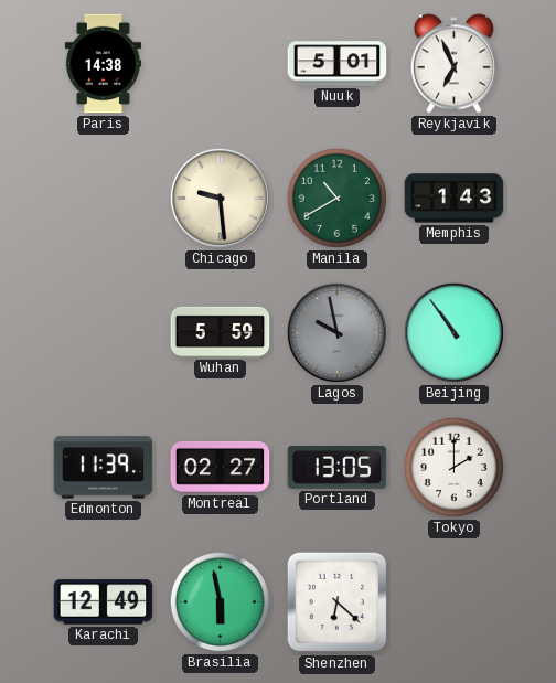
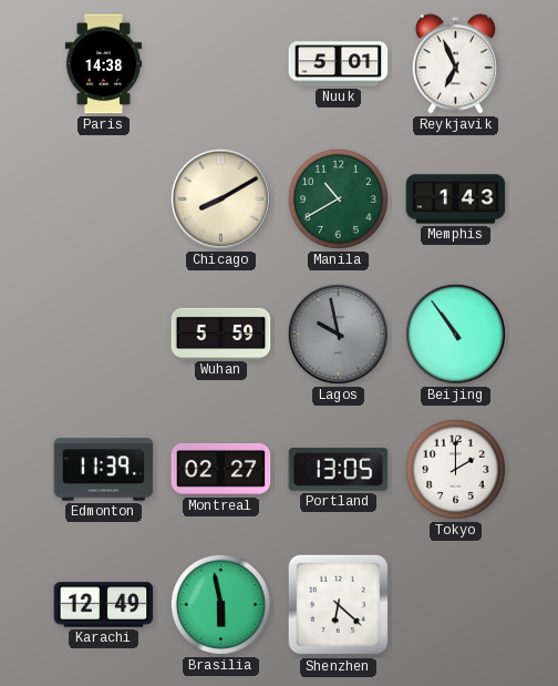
Chicago: 9:29 -> 8:10
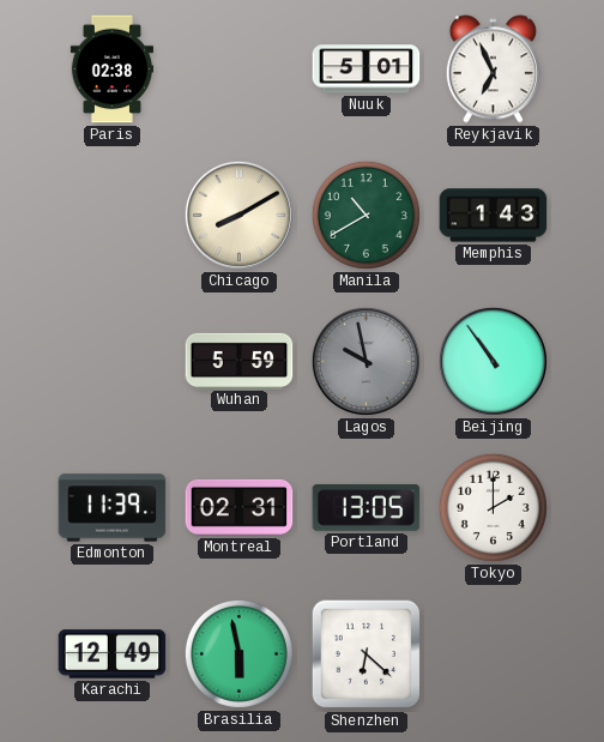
Paris: 14:38 -> 02:38
Montreal: 02:27 -> 02:31
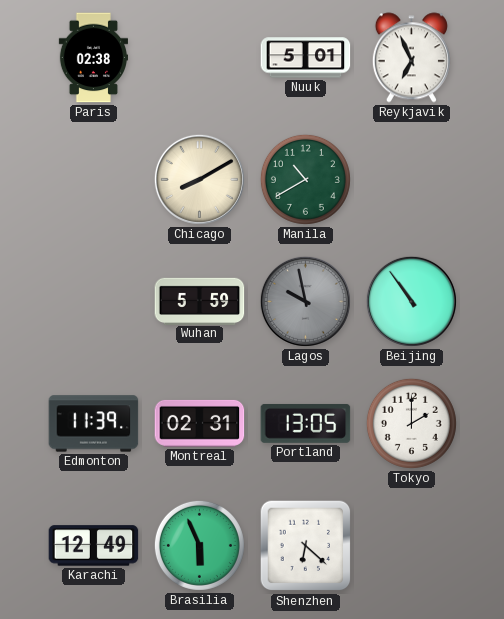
Memphis: 1:43 -> none
Brasilia: 5:58 -> 5:56
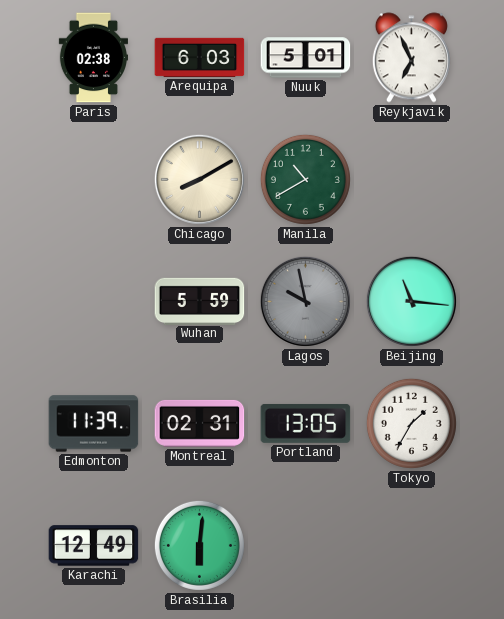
Arequipa: none -> 6:03
Beijing: 10:54 -> 11:16
Tokyo: 2:00 -> 1:35
Brasilia: 5:56 -> 6:01
Shenzhen: 6:22 -> none
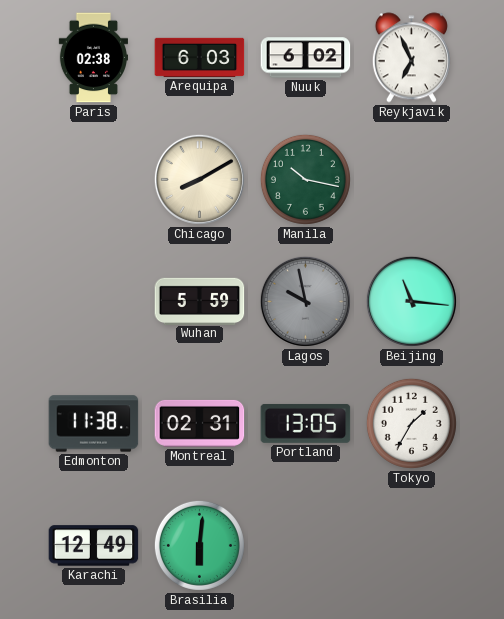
Nuuk: 5:01 -> 6:02
Manila: 10:40 -> 10:17
Edmonton: 11:39 -> 11:38
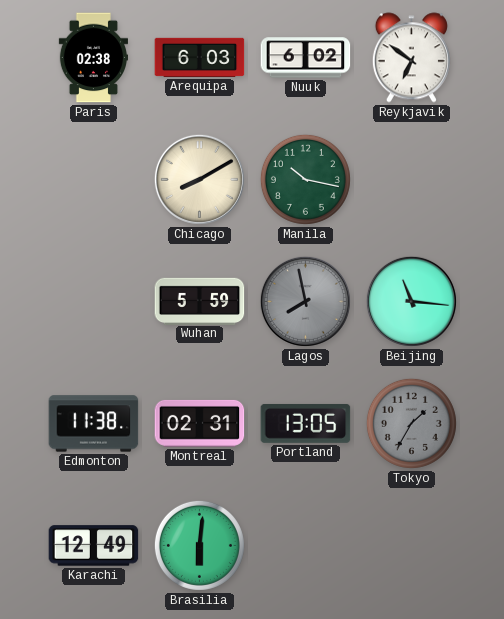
Reykjavik: 6:56 -> 6:51
Lagos: 9:58 -> 7:58
Tokyo dial: white -> grey
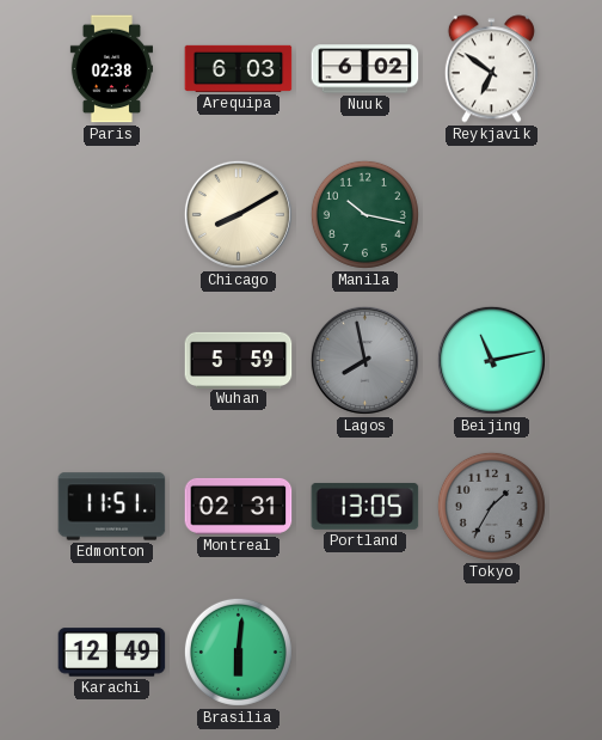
Beijing: 11:16 -> 11:13
Edmonton: 11:38 -> 11:51
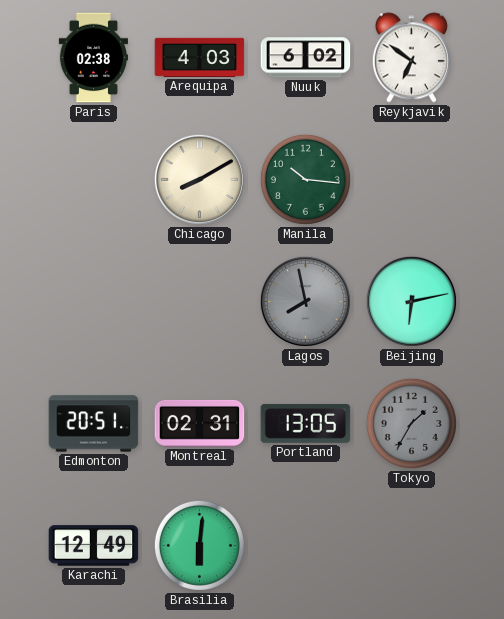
Arequipa: 6:03 -> 4:03
Manila: 10:17 -> 10:16
Wuhan: 5:59 -> none
Beijing: 11:13 -> 6:13
Edmonton: 11:51 -> 20:51
